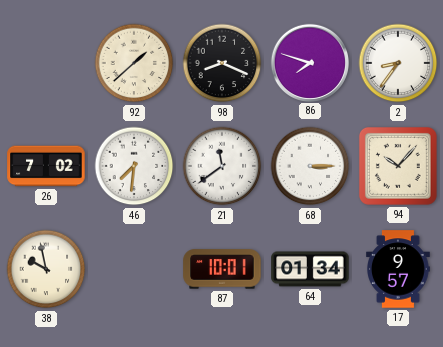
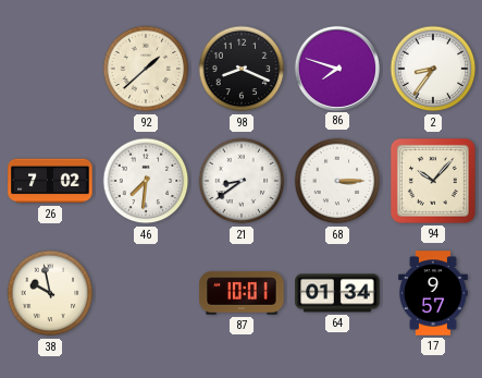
21: 11:39 -> 8:39
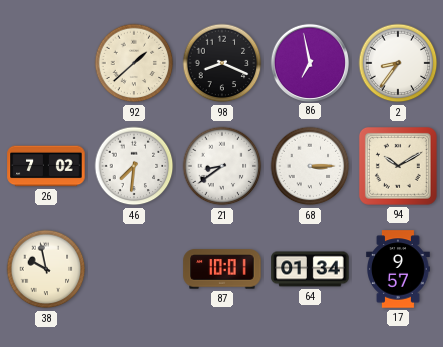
86: 7:48 -> 6:58
94: 10:07 -> 10:10
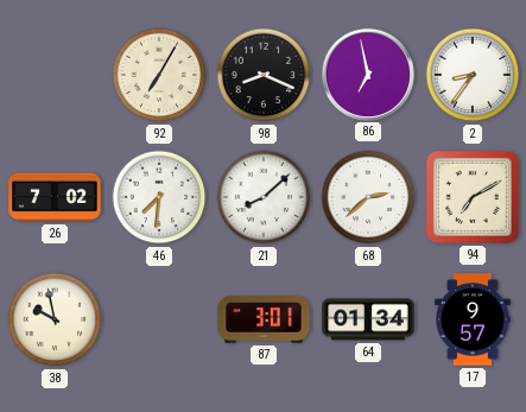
92: 1:38 -> 7:05
21: 8:39 -> 8:08
68: 3:15 -> 2:38
94: 10:10 -> 7:10
87: 10:01 -> 3:01
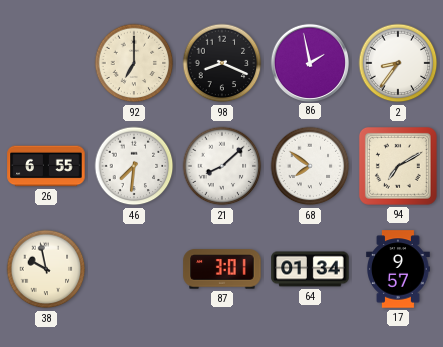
92: 7:05 -> 7:00
86: 6:58 -> 1:58
26: 7:02 -> 6:55
68: 2:38 -> 7:51
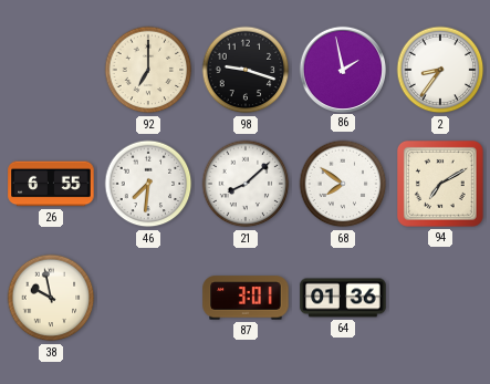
98: 8:19 -> 9:18
64: 01:34 -> 01:36
17: 9:57 -> none
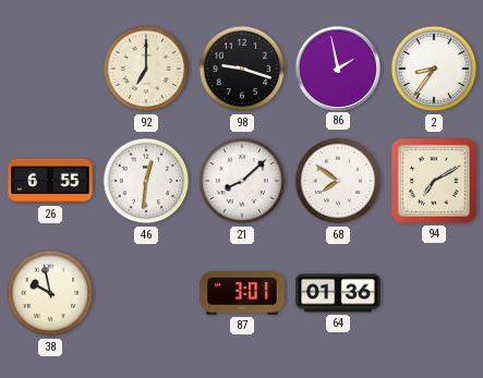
46: 7:31 -> 12:31
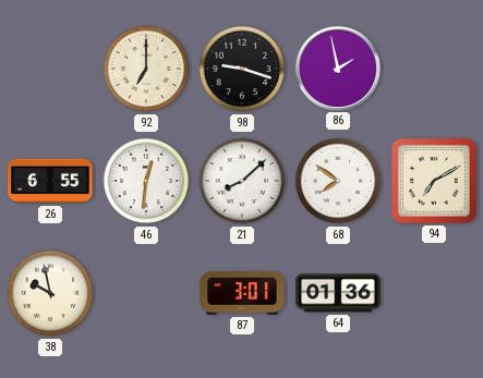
2: 8:36 -> none
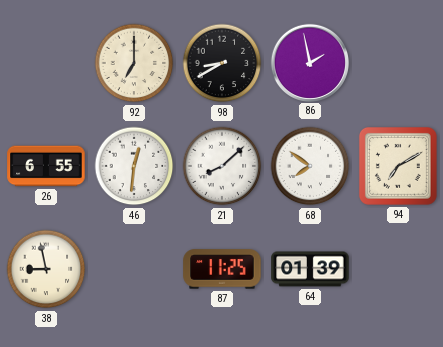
98: 9:18 -> 8:40
38: 9:58 -> 8:58
87: 3:01 -> 11:25
64: 01:36 -> 01:39
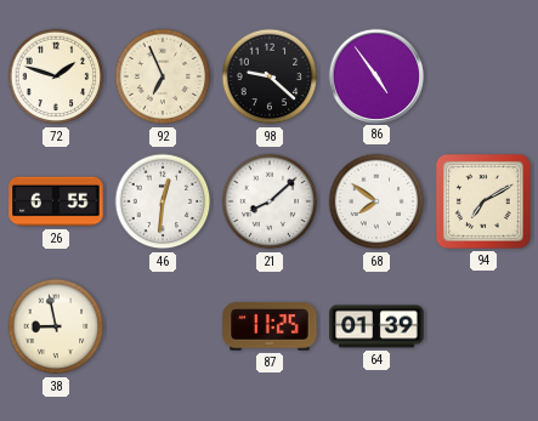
72: none -> 1:48
92: 7:00 -> 6:56
98: 8:40 -> 9:22
86: 1:58 -> 4:54
